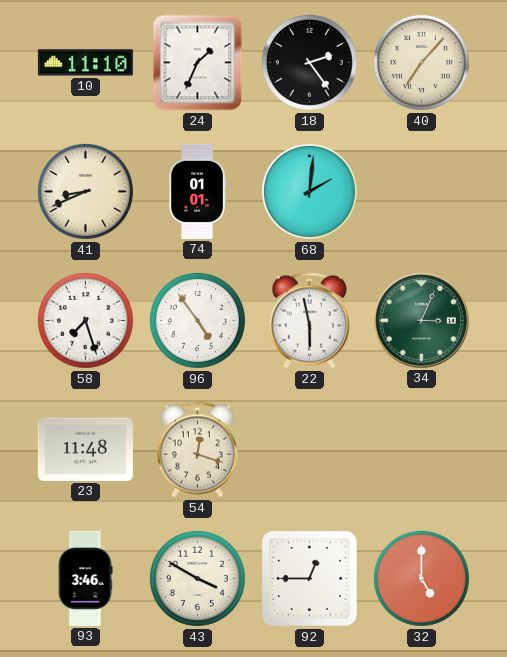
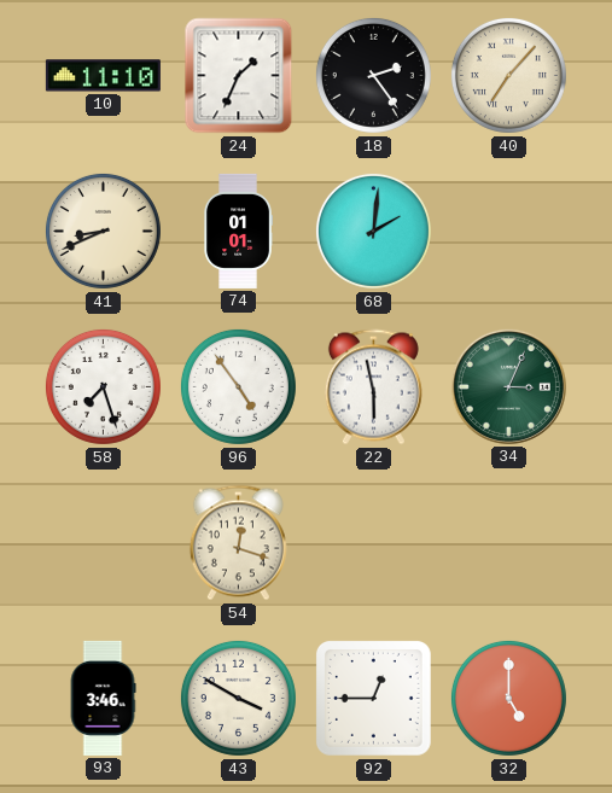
23: 11:48 -> none
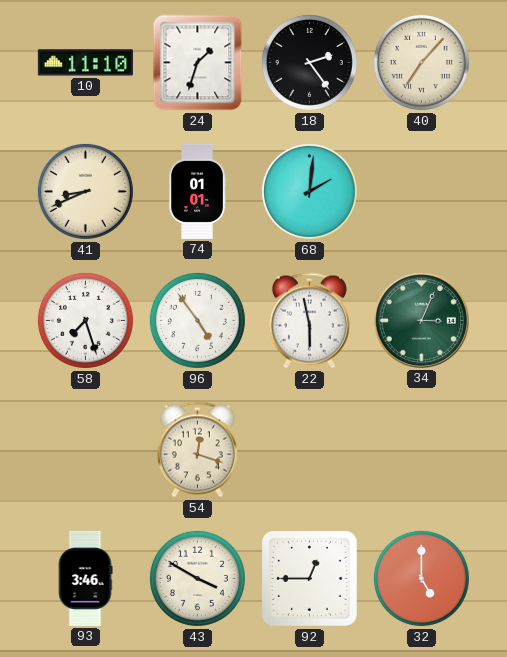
24: 1:34 -> 1:33
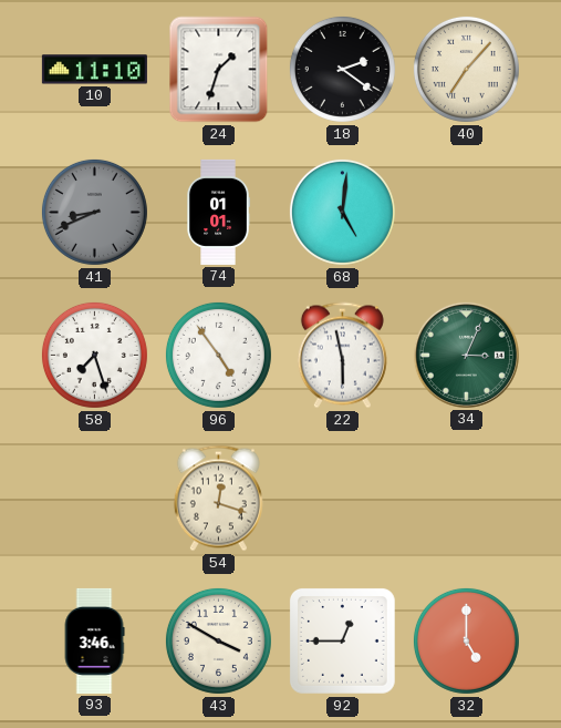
18: 2:24 -> 2:21
41 dial: cream -> grey
68: 2:01 -> 5:01
